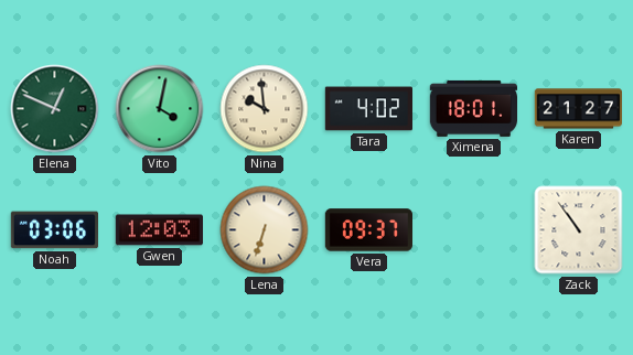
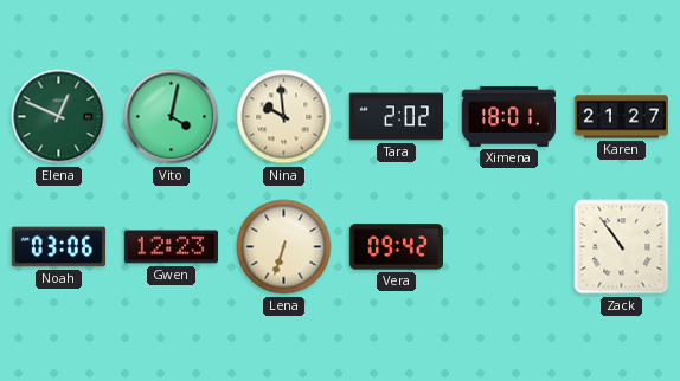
Tara: 4:02 -> 2:02
Gwen: 12:03 -> 12:23
Vera: 09:37 -> 09:42
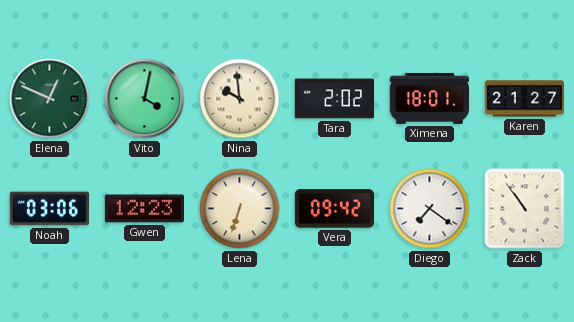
Diego: none -> 7:21
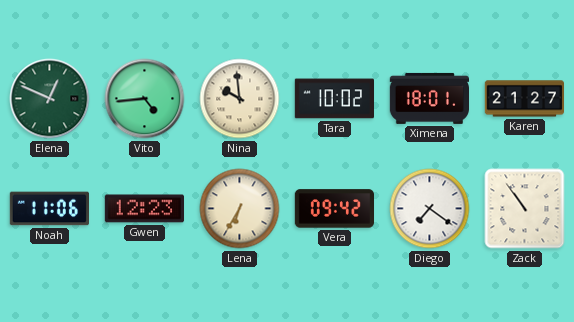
Vito: 4:02 -> 4:44
Tara: 2:02 -> 10:02
Noah: 03:06 -> 11:06
Lena: 6:33 -> 6:35
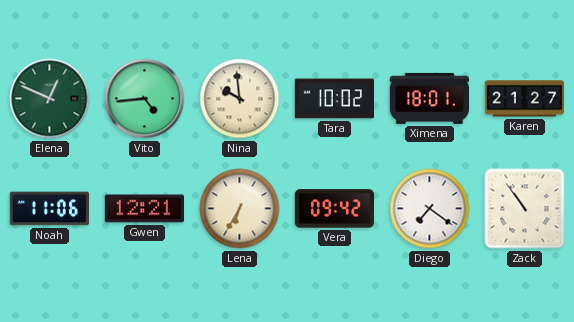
Gwen: 12:23 -> 12:21
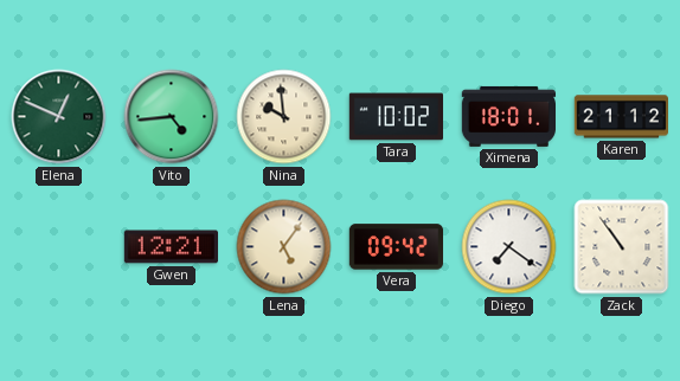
Karen: 21:27 -> 21:12
Noah: 11:06 -> none
Lena: 6:35 -> 5:06
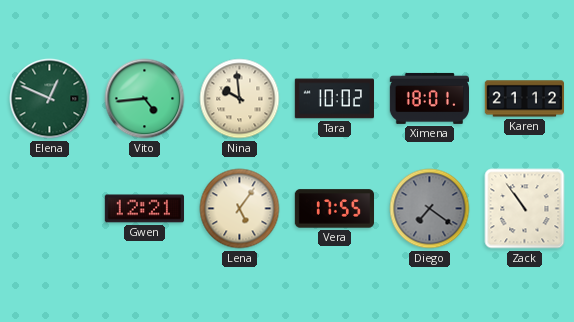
Vera: 09:42 -> 17:55
Diego dial: white -> grey
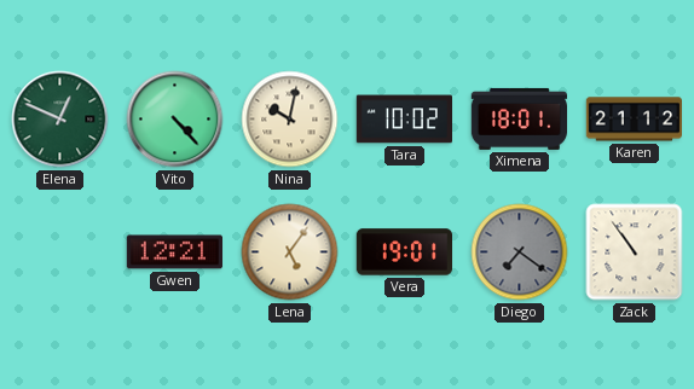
Vito: 4:44 -> 4:23
Nina: 9:59 -> 10:02
Vera: 17:55 -> 19:01
